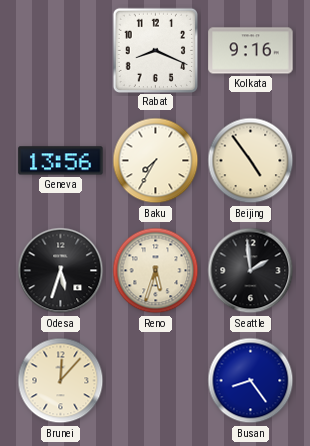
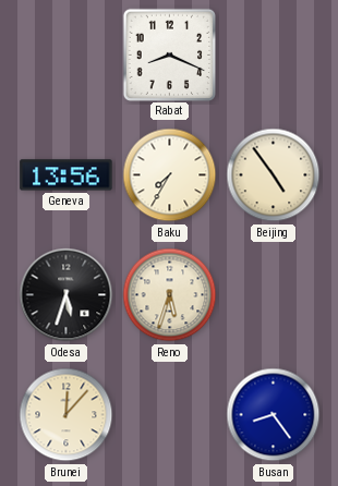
Kolkata: 9:16 -> none
Seattle: 1:59 -> none
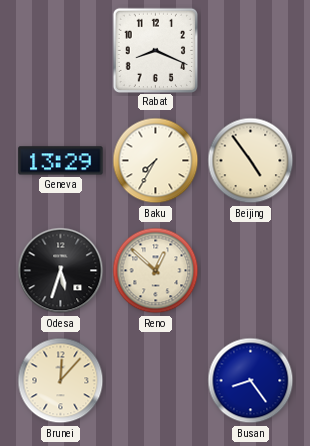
Geneva: 13:56 -> 13:29
Reno: 5:33 -> 12:52
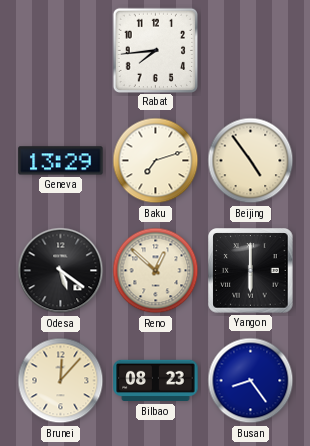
Rabat: 8:19 -> 7:44
Baku: 7:35 -> 7:12
Odesa: 5:33 -> 5:21
Yangon: none -> 6:00
Bilbao: none -> 08:23
